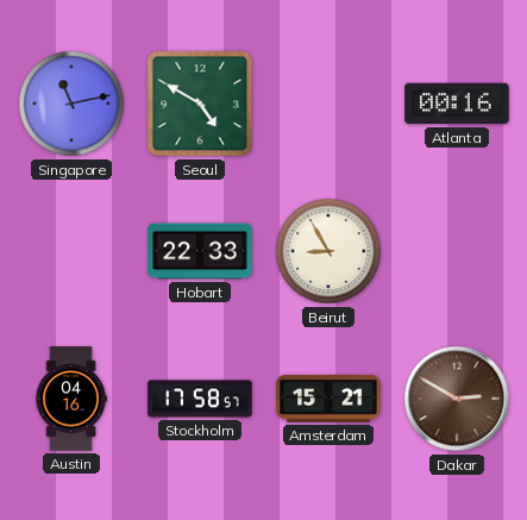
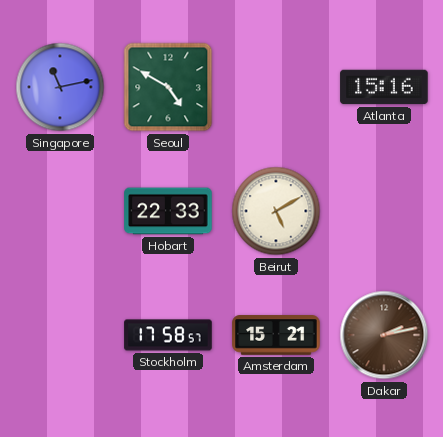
Atlanta: 00:16 -> 15:16
Beirut: 8:55 -> 5:10
Austin: 04:16 -> none
Dakar: 2:50 -> 2:13
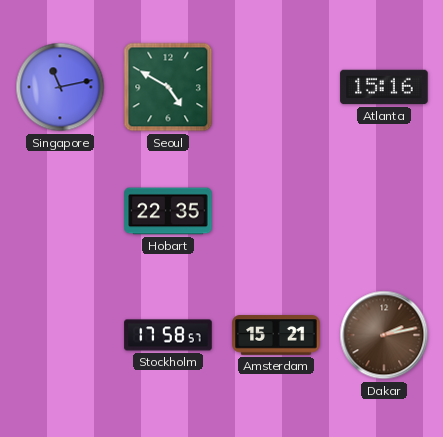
Hobart: 22:33 -> 22:35
Beirut: 5:10 -> none
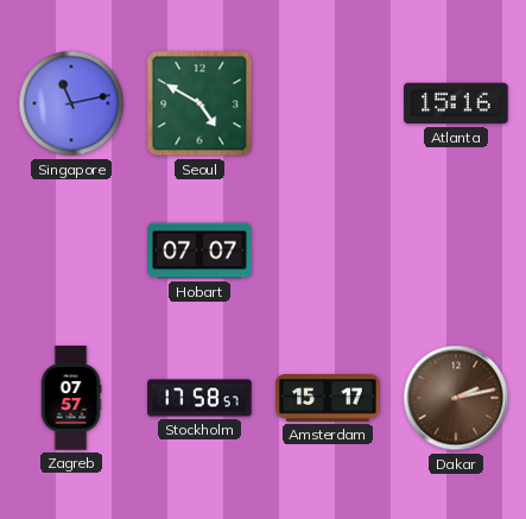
Hobart: 22:35 -> 07:07
Zagreb: none -> 07:57
Amsterdam: 15:21 -> 15:17
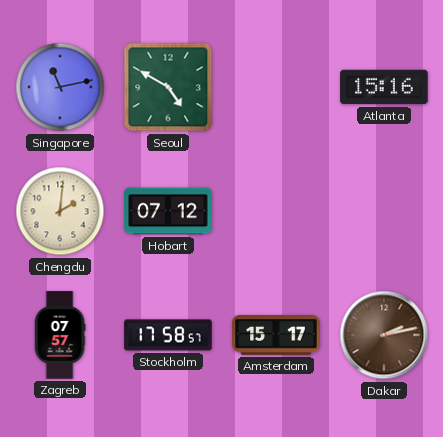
Chengdu: none -> 2:01
Hobart: 07:07 -> 07:12
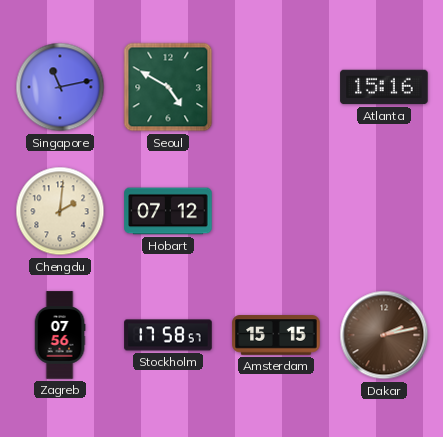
Zagreb: 07:57 -> 07:56
Amsterdam: 15:17 -> 15:15
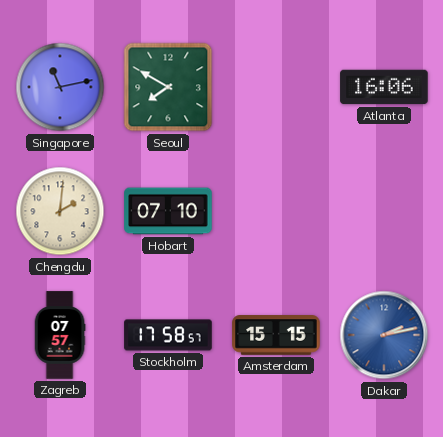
Seoul: 4:50 -> 7:50
Atlanta: 15:16 -> 16:06
Hobart: 07:12 -> 07:10
Zagreb: 07:56 -> 07:57
Dakar dial: brown -> blue
